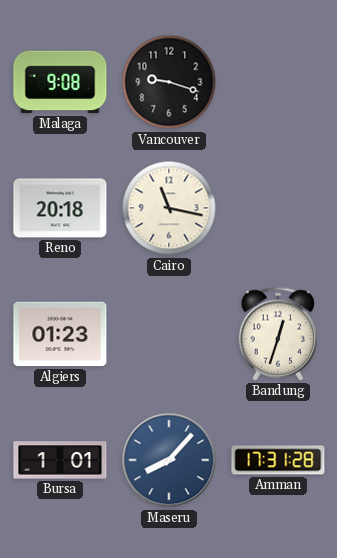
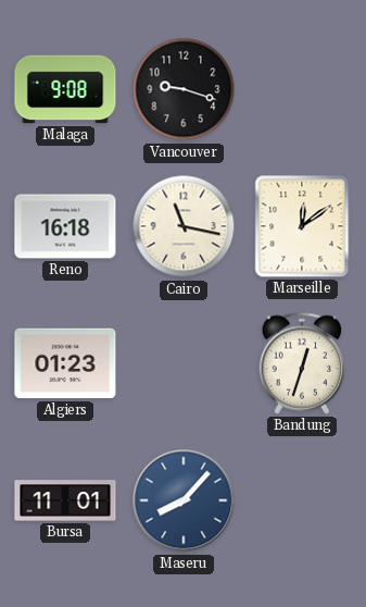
Reno: 20:18 -> 16:18
Marseille: none -> 12:09
Bursa: 1:01 -> 11:01
Amman: 17:31 -> none
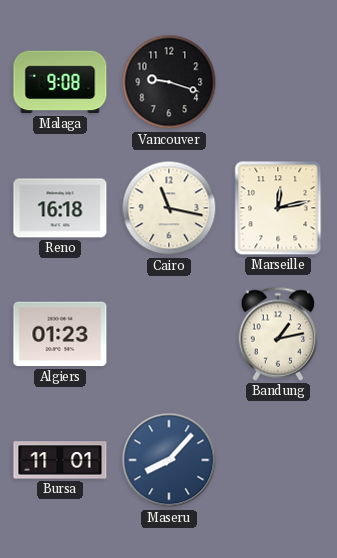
Marseille: 12:09 -> 12:13
Bandung: 12:33 -> 1:13
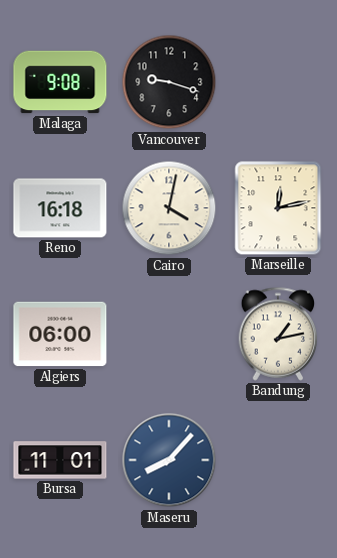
Cairo: 11:17 -> 4:02
Algiers: 01:23 -> 06:00
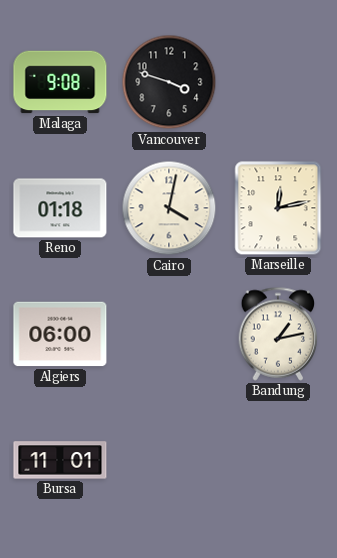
Vancouver: 9:18 -> 3:48
Reno: 16:18 -> 01:18
Maseru: 8:07 -> none
